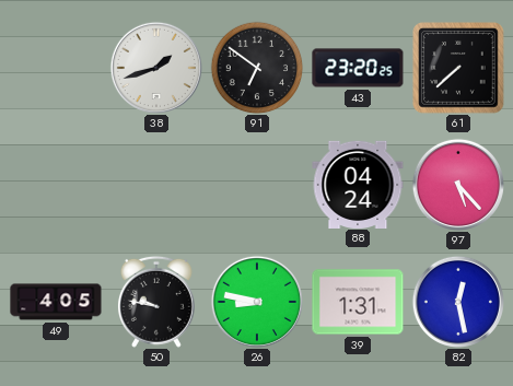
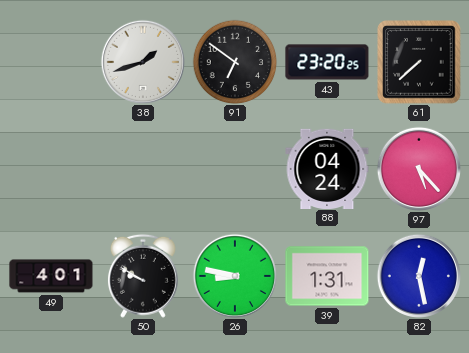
49: 4:05 -> 4:01
50: 9:47 -> 9:50
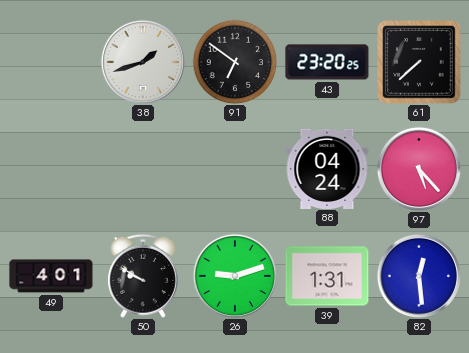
26: 8:47 -> 9:12
82: 12:28 -> 12:29
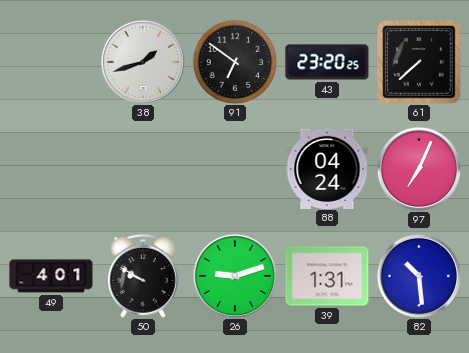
97: 5:23 -> 7:04
82: 12:29 -> 10:29
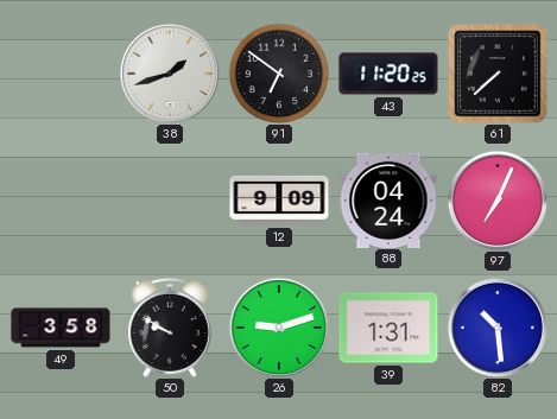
43: 23:20 -> 11:20
12: none -> 9:09
49: 4:01 -> 3:58
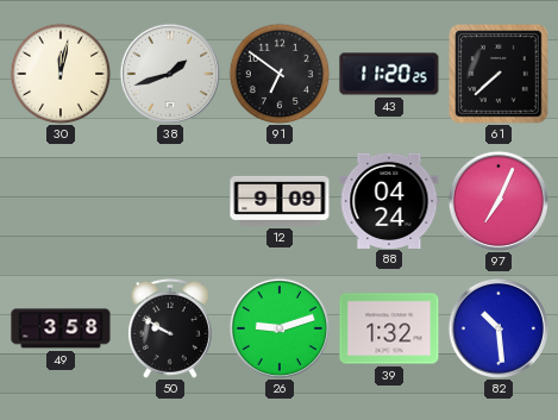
30: none -> 12:02
39: 1:31 -> 1:32
